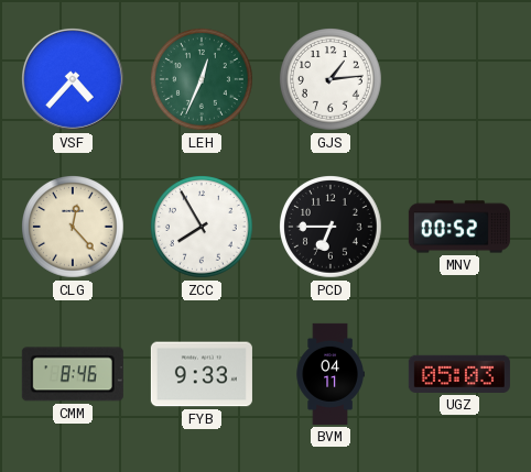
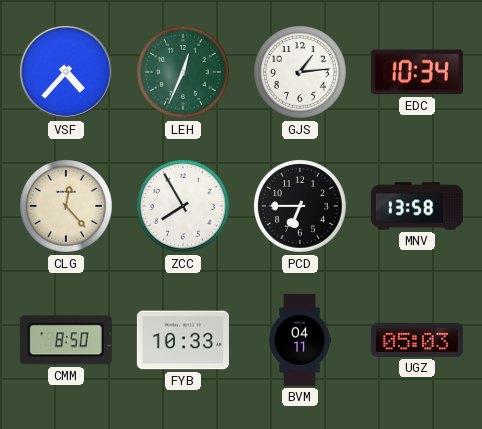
EDC: none -> 10:34
MNV: 00:52 -> 13:58
CMM: 8:46 -> 8:50
FYB: 9:33 -> 10:33
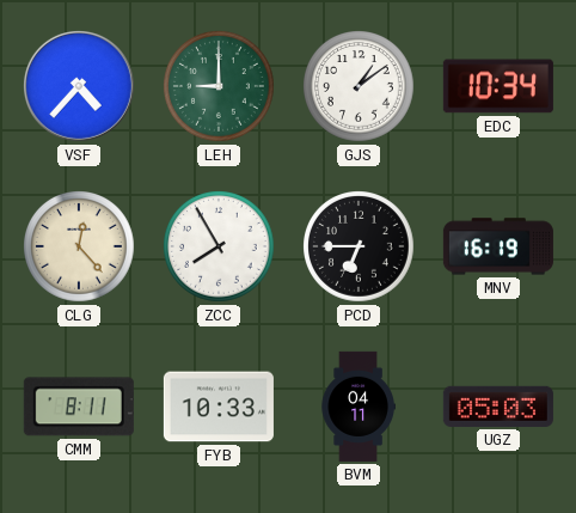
LEH: 12:34 -> 9:00
GJS: 1:14 -> 1:09
MNV: 13:58 -> 16:19
CMM: 8:50 -> 8:11
